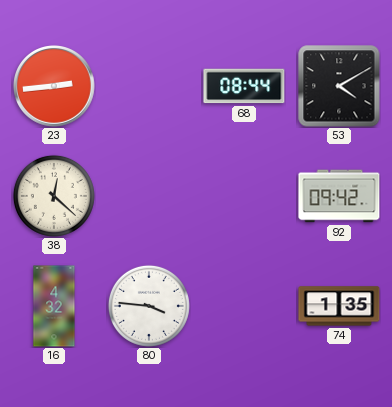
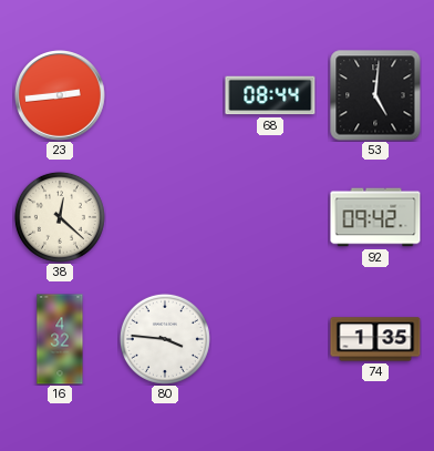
53: 4:10 -> 5:01
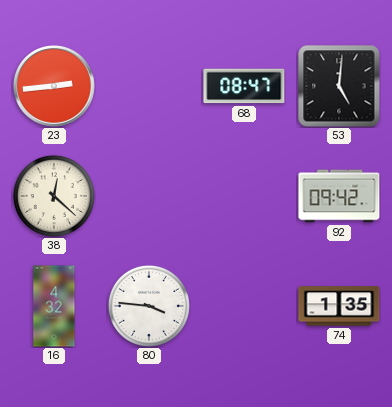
68: 08:44 -> 08:47
